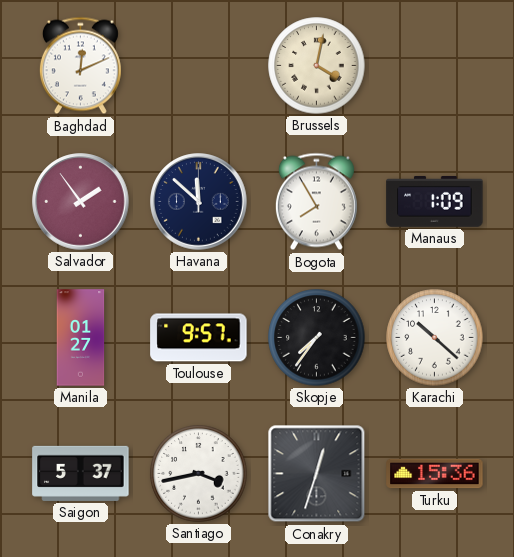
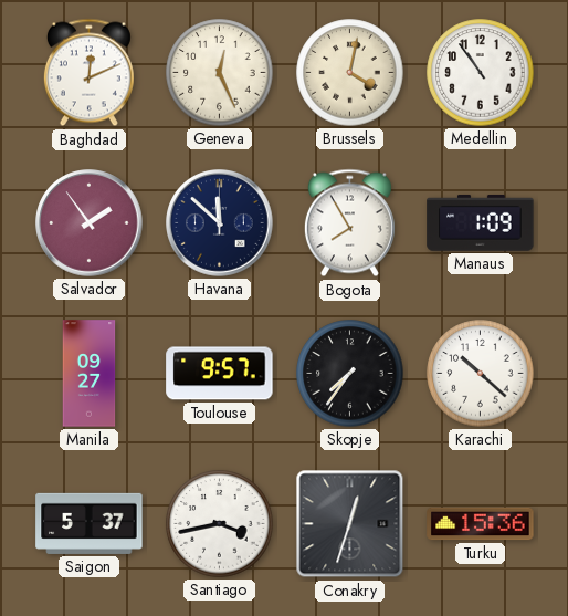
Geneva: none -> 12:26
Medellin: none -> 10:54
Manila: 01:27 -> 09:27
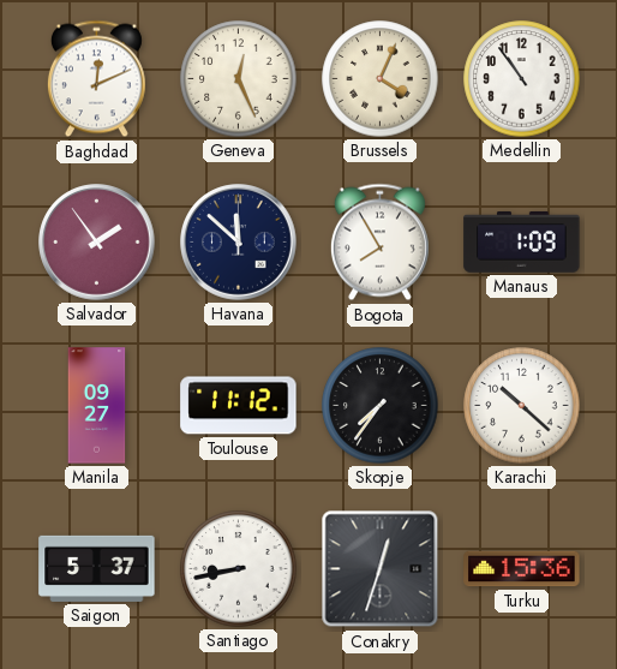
Brussels: 4:02 -> 4:04
Toulouse: 9:57 -> 11:12
Santiago: 3:43 -> 8:43
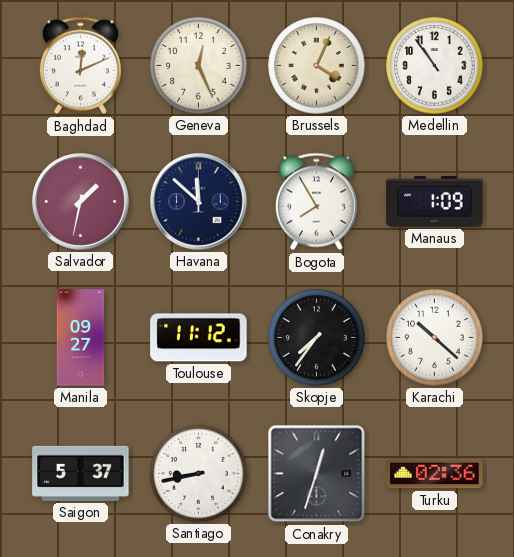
Salvador: 1:54 -> 1:32
Turku: 15:36 -> 02:36
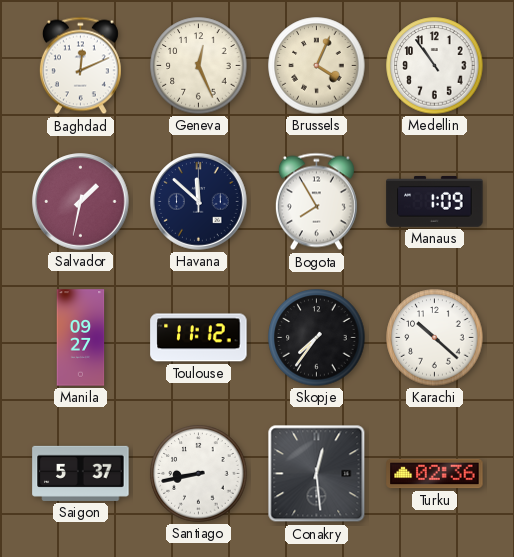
Conakry: 12:33 -> 12:29
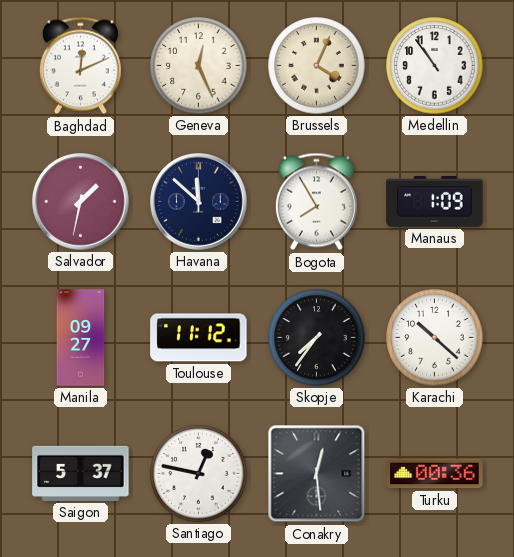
Santiago: 8:43 -> 12:47
Turku: 02:36 -> 00:36
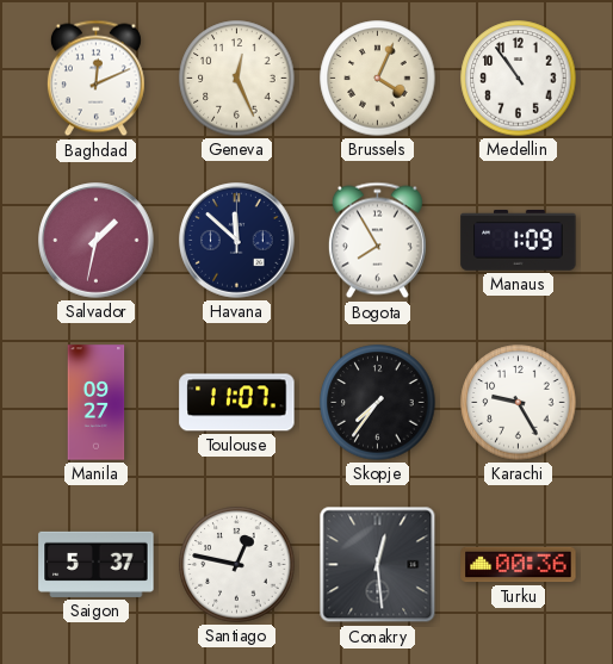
Toulouse: 11:12 -> 11:07
Karachi: 10:22 -> 9:25
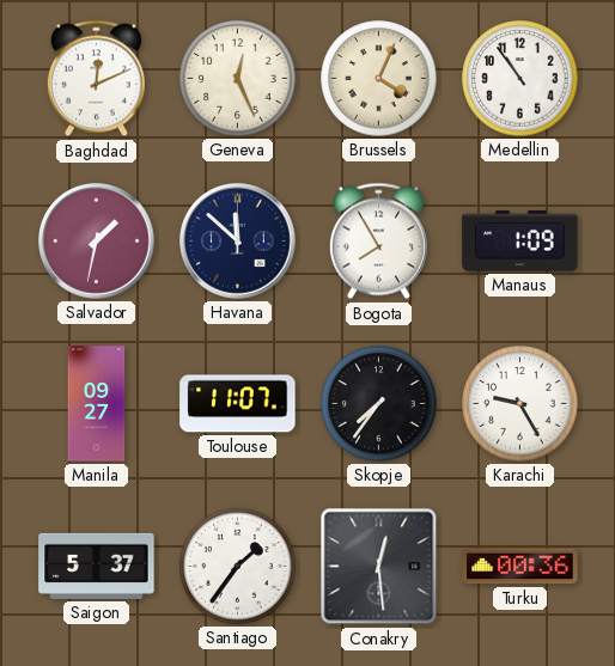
Santiago: 12:47 -> 1:36
